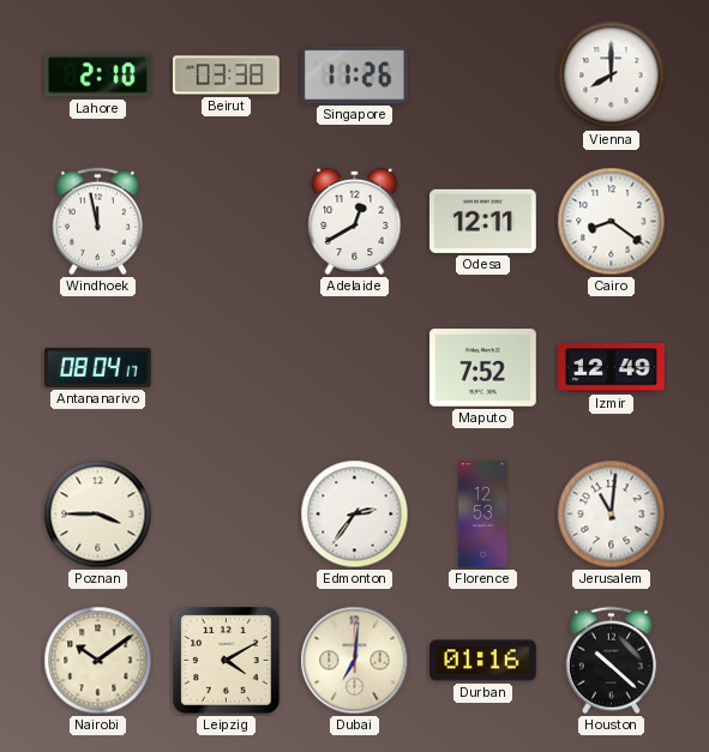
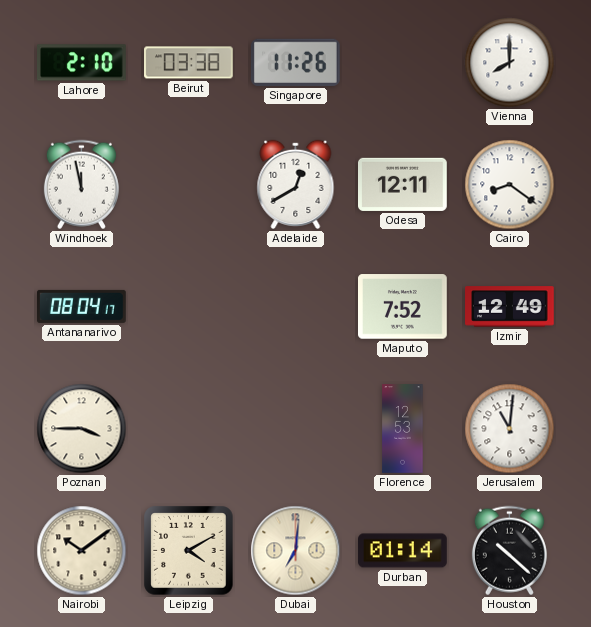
Edmonton: 2:36 -> none
Durban: 01:16 -> 01:14
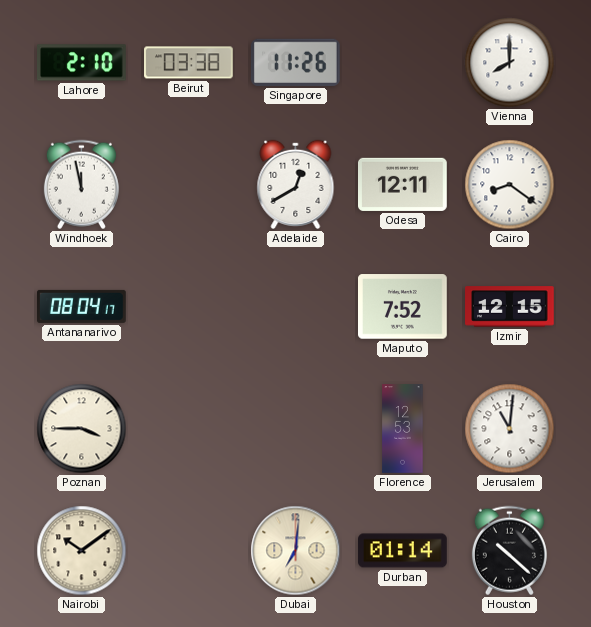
Izmir: 12:49 -> 12:15
Leipzig: 4:10 -> none
